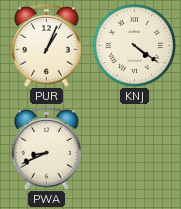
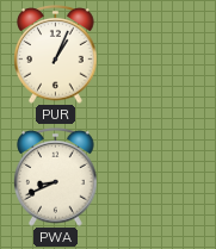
KNJ: 4:21 -> none
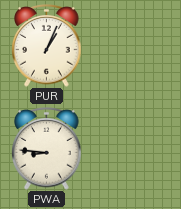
PWA: 8:41 -> 8:46
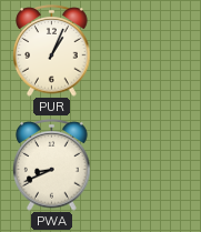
PWA: 8:46 -> 8:41
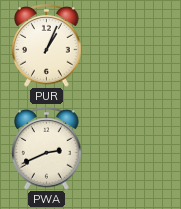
PWA: 8:41 -> 2:41
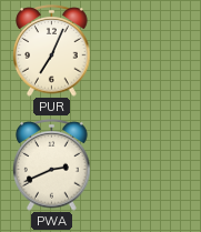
PUR: 1:04 -> 7:04
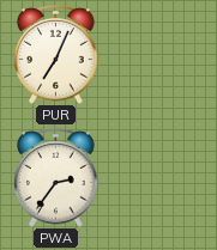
PWA: 2:41 -> 2:36
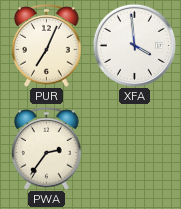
XFA: none -> 3:59
